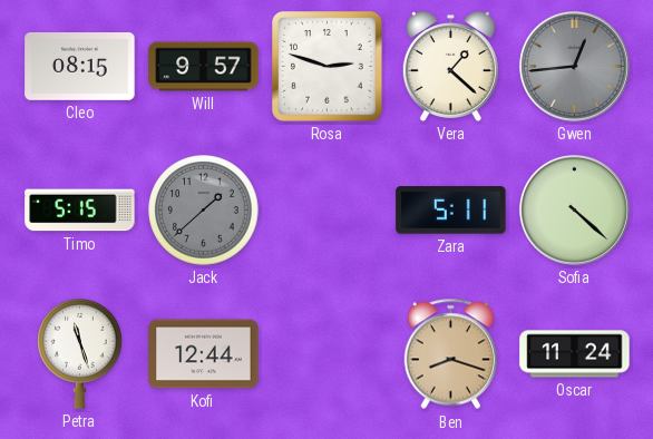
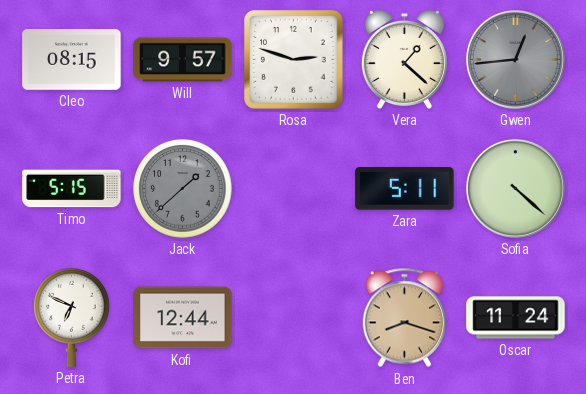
Petra: 11:27 -> 6:49
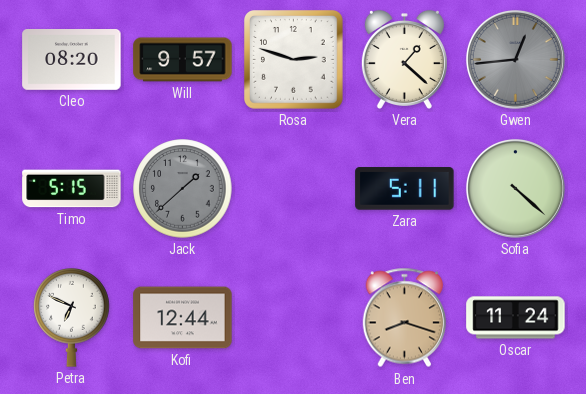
Cleo: 08:15 -> 08:20
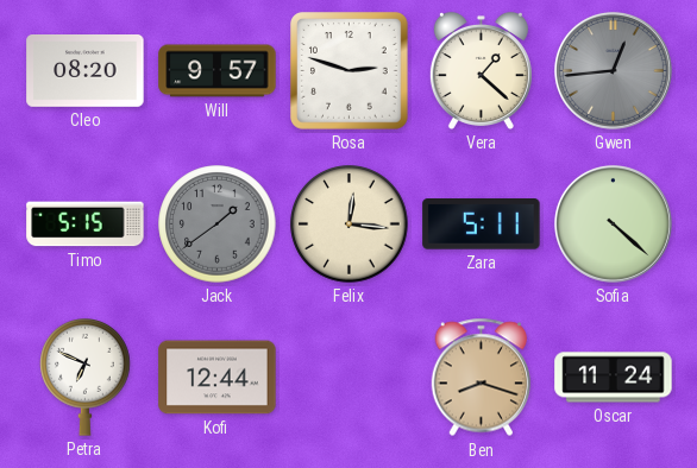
Jack: 1:38 -> 1:39
Felix: none -> 12:16
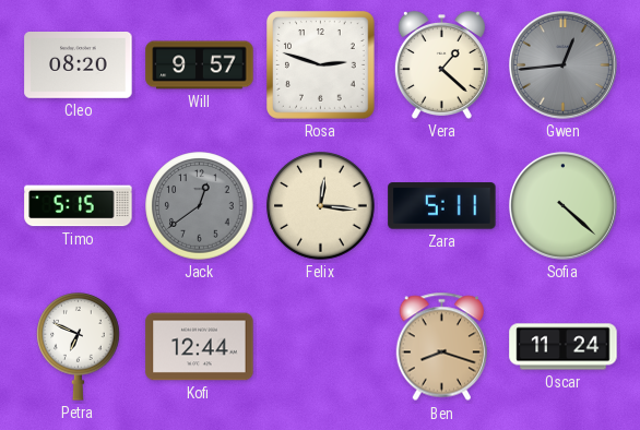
Jack: 1:39 -> 12:39
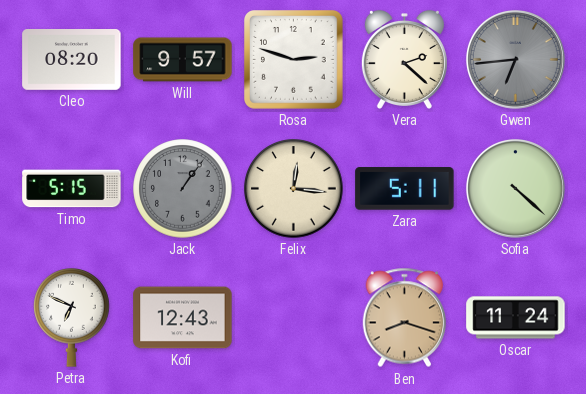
Vera: 1:22 -> 2:22
Gwen: 12:44 -> 6:44
Jack: 12:39 -> 1:06
Kofi: 12:44 -> 12:43
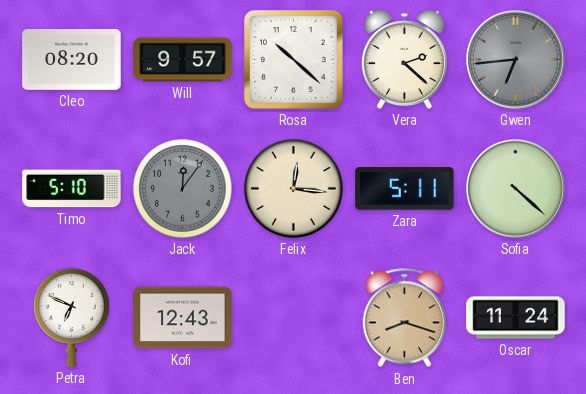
Rosa: 2:48 -> 10:22
Timo: 5:15 -> 5:10
Jack: 1:06 -> 12:06
